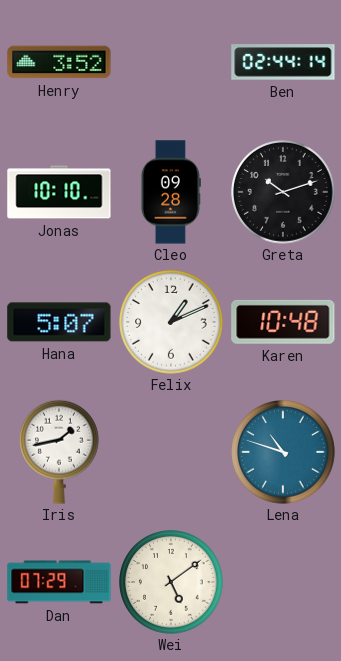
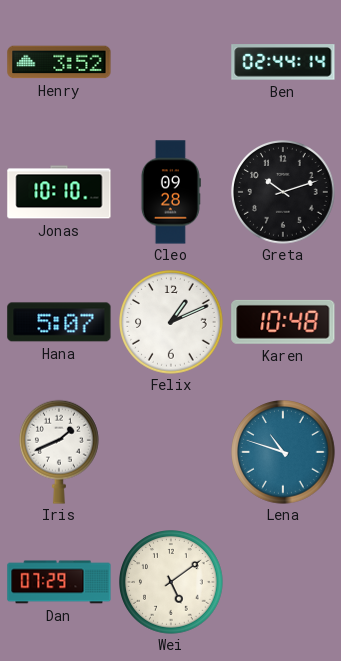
Iris: 1:43 -> 1:41
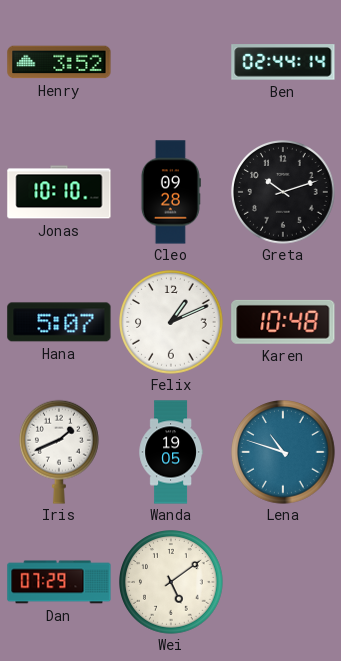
Wanda: none -> 19:05
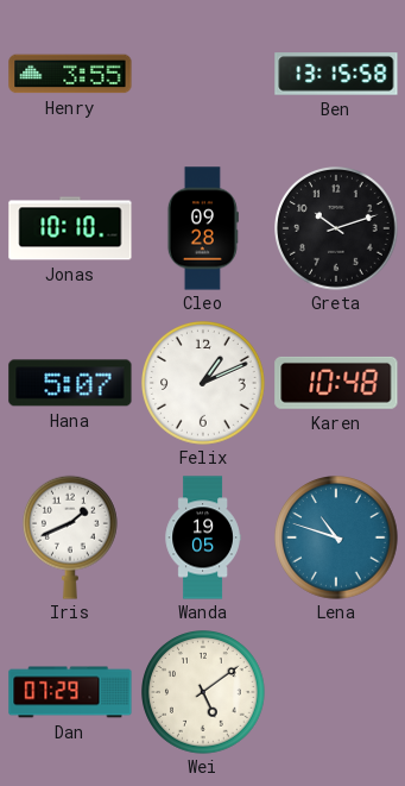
Henry: 3:52 -> 3:55
Ben: 02:44 -> 13:15
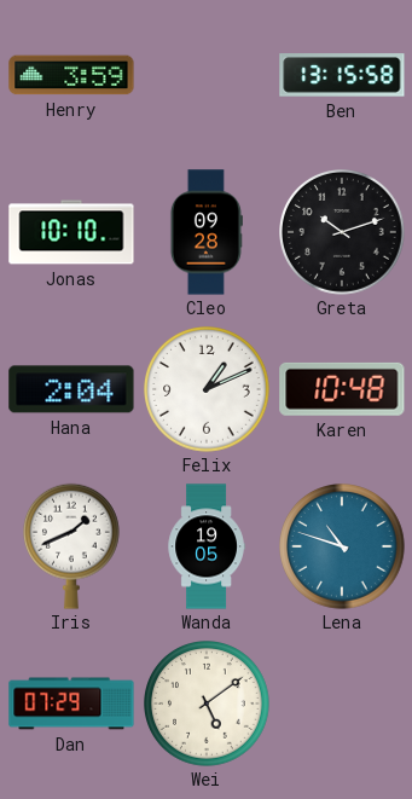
Henry: 3:55 -> 3:59
Hana: 5:07 -> 2:04
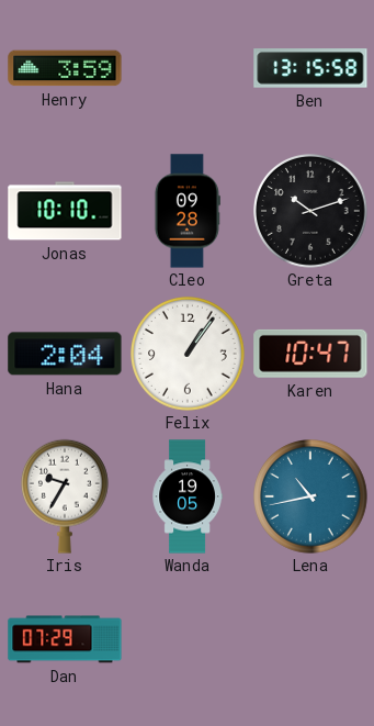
Felix: 1:11 -> 1:06
Karen: 10:48 -> 10:47
Iris: 1:41 -> 9:35
Lena: 10:48 -> 10:43
Wei: 5:09 -> none
